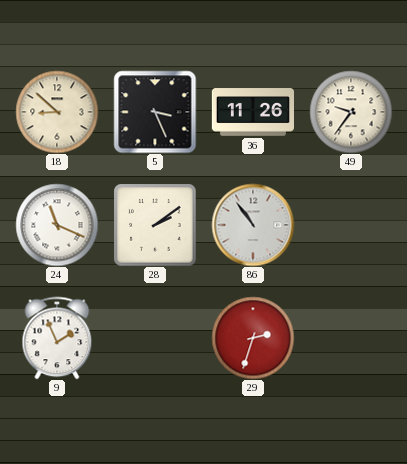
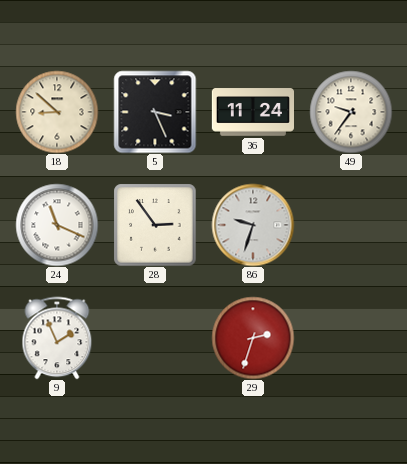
36: 11:26 -> 11:24
28: 2:09 -> 2:54
86: 10:54 -> 9:33
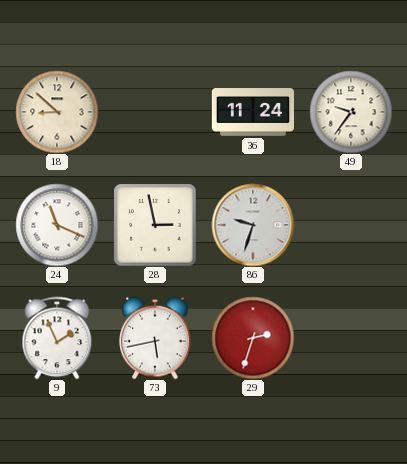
5: 3:26 -> none
28: 2:54 -> 2:58
73: none -> 5:43
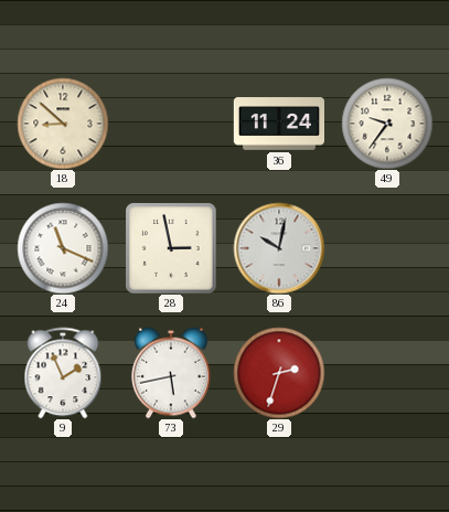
86: 9:33 -> 10:02
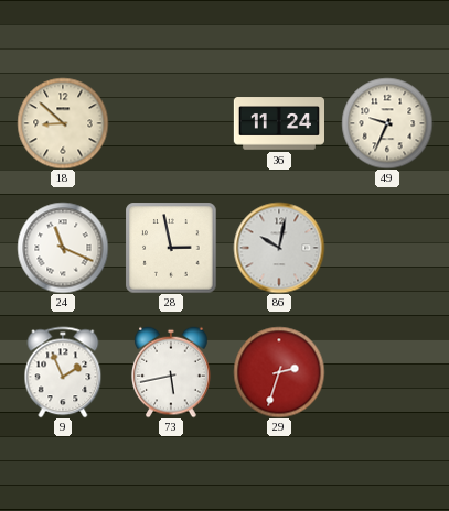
49: 9:36 -> 9:34
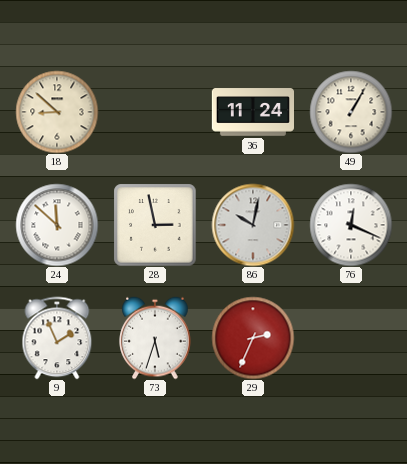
49: 9:34 -> 1:05
24: 11:19 -> 11:52
76: none -> 12:19
73: 5:43 -> 5:33
29: 2:33 -> 2:34
